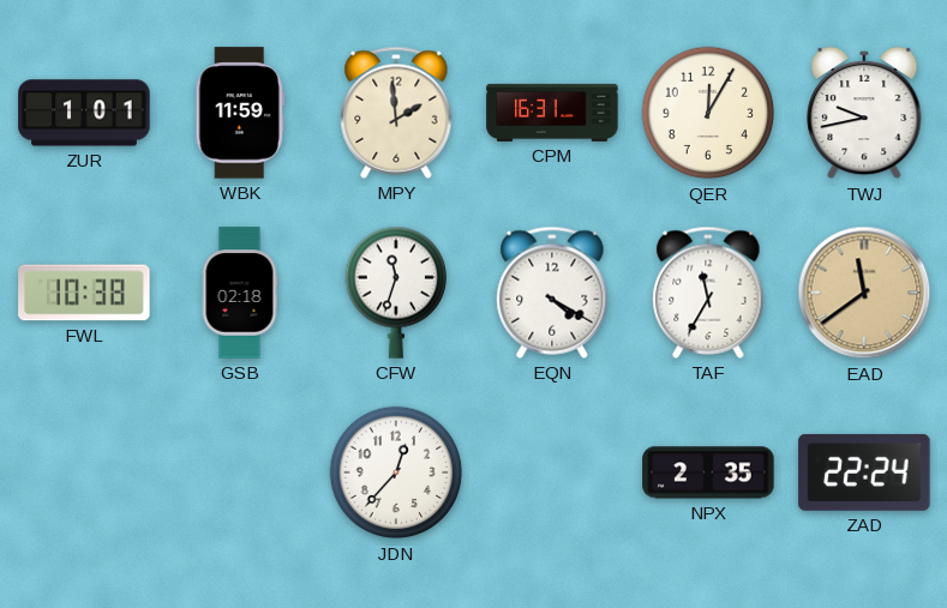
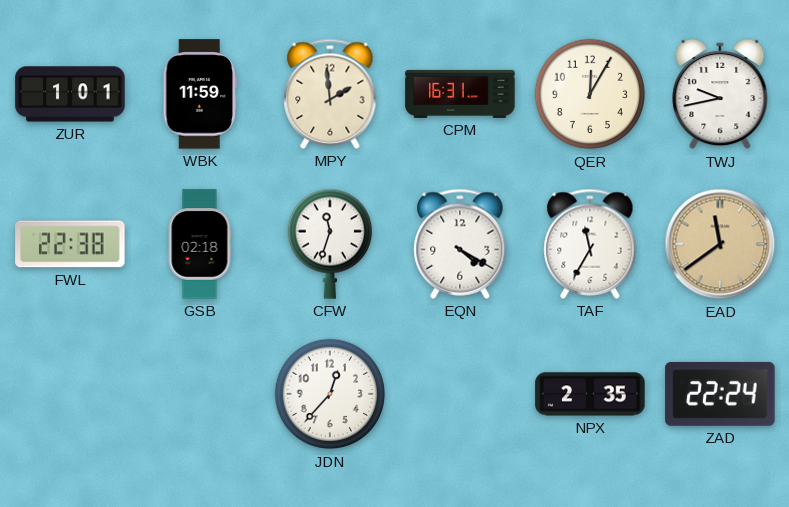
FWL: 10:38 -> 22:38
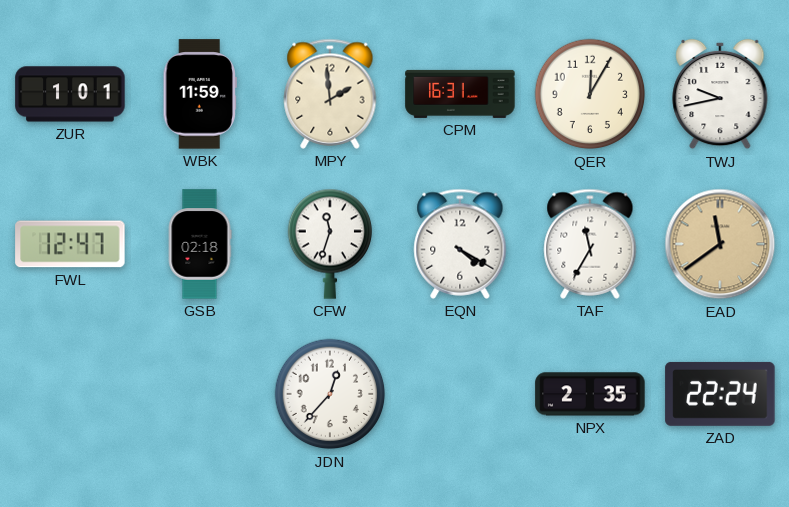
FWL: 22:38 -> 12:47
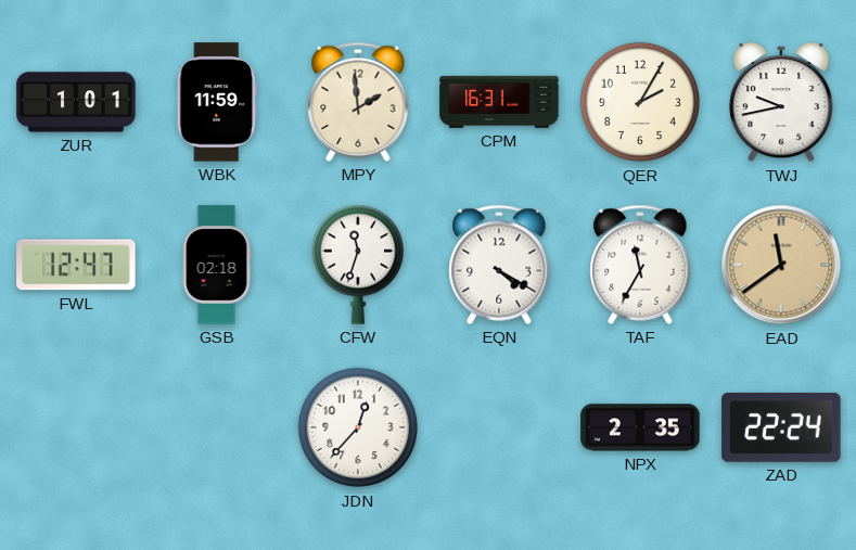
QER: 12:05 -> 2:05
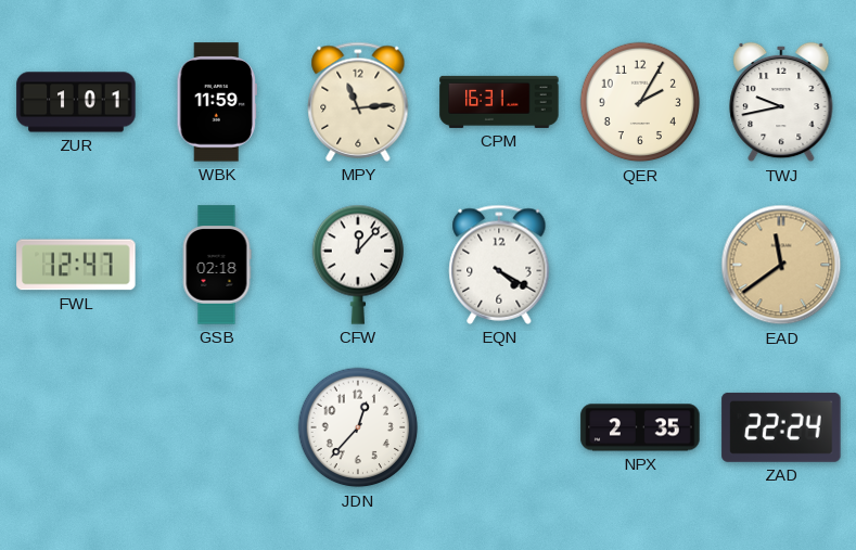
MPY: 1:59 -> 11:14
CFW: 11:33 -> 12:07
TAF: 11:35 -> none
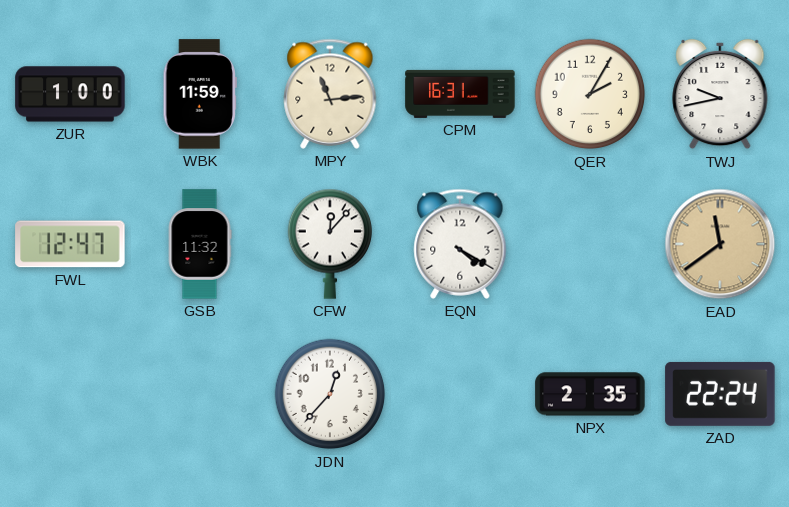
ZUR: 1:01 -> 1:00
GSB: 02:18 -> 11:32
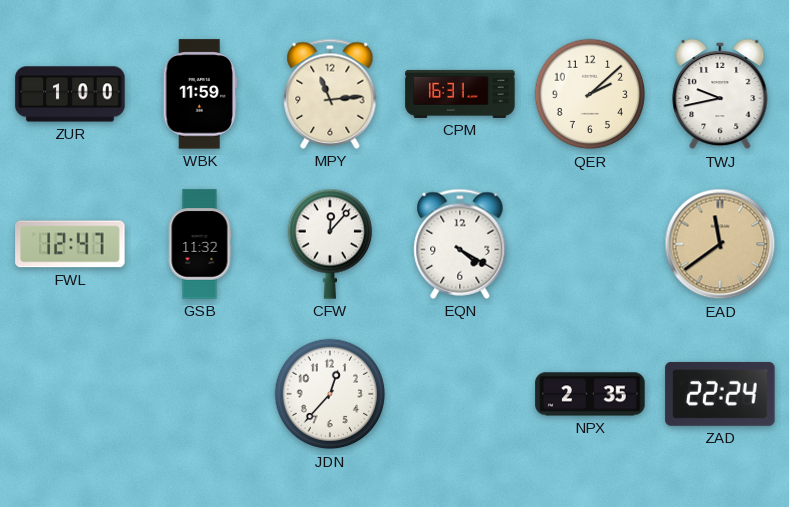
QER: 2:05 -> 2:08
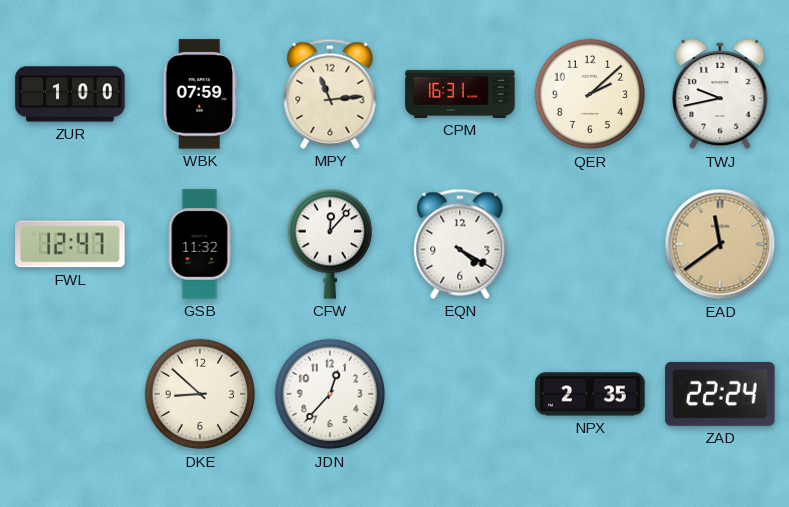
WBK: 11:59 -> 07:59
DKE: none -> 8:52
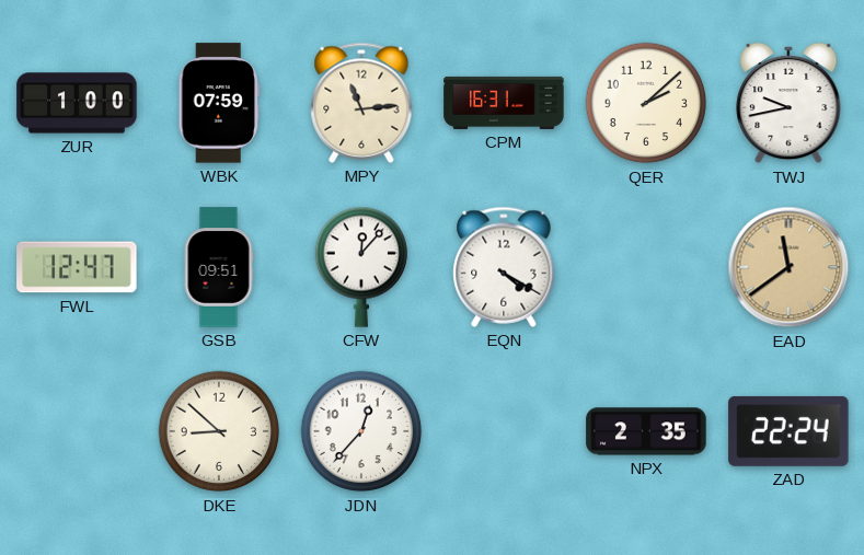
GSB: 11:32 -> 09:51
